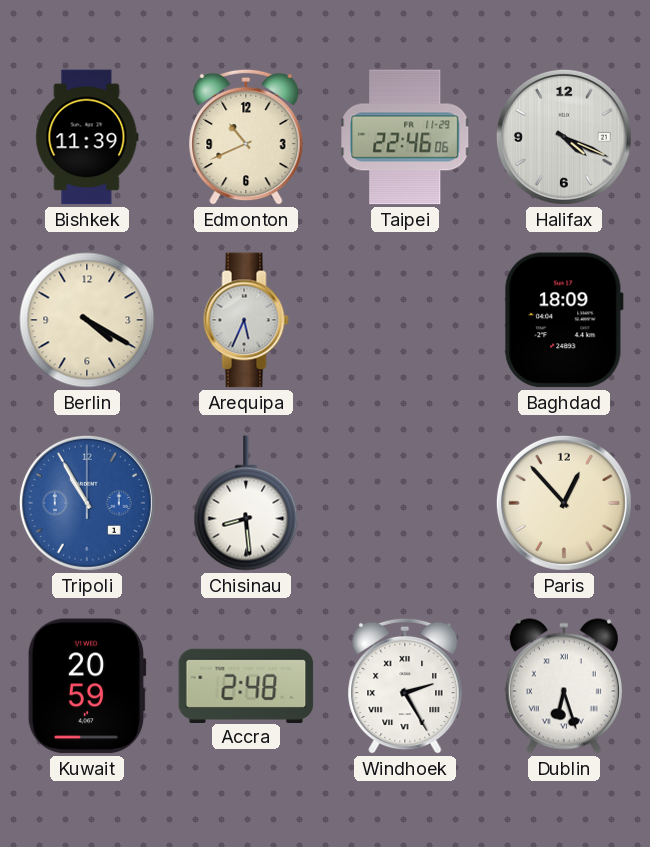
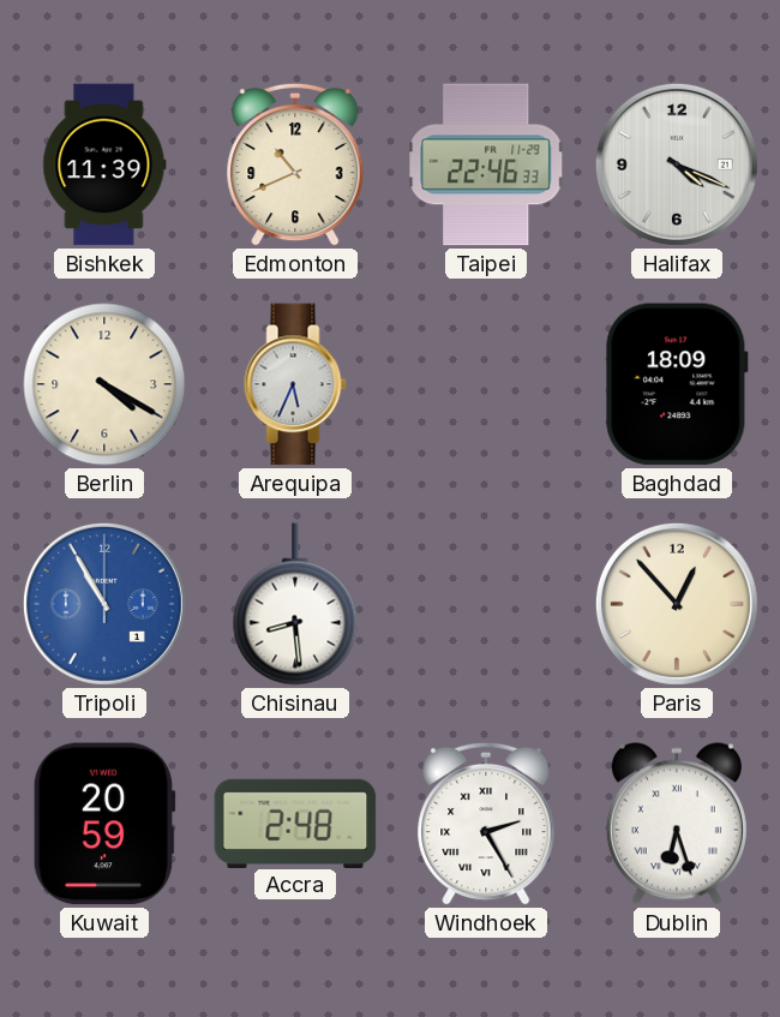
Taipei: 22:46:06 -> 22:46:33
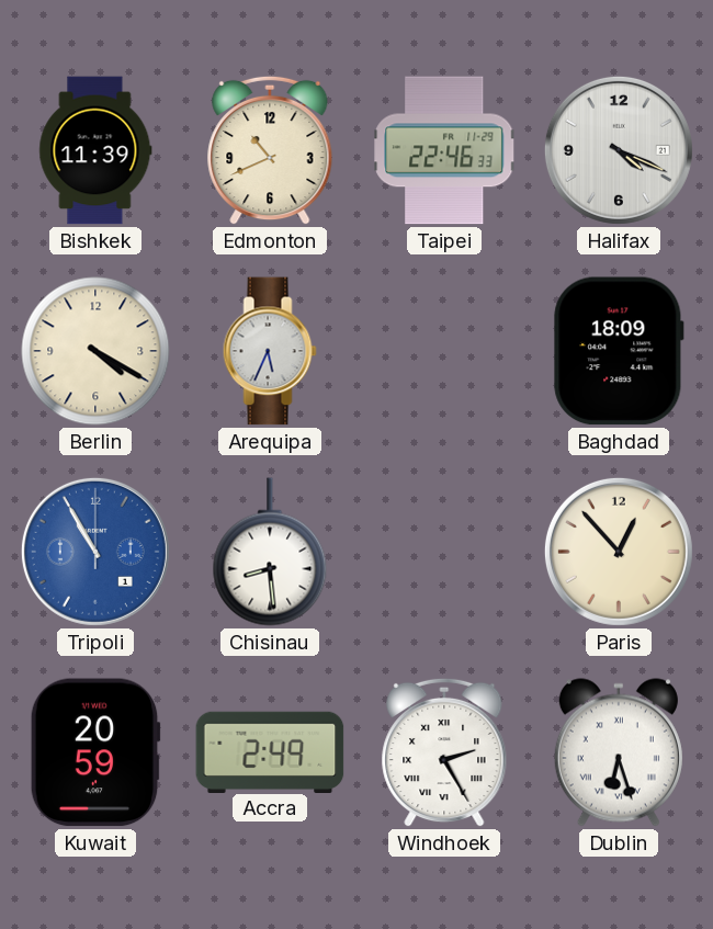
Accra: 2:48 -> 2:49
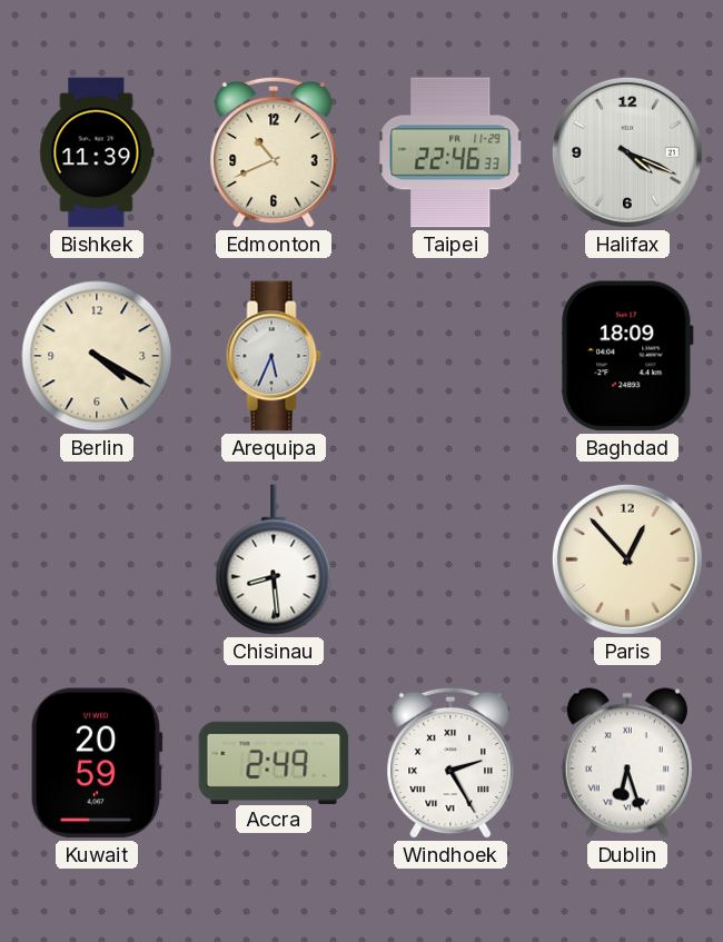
Tripoli: 10:55 -> none
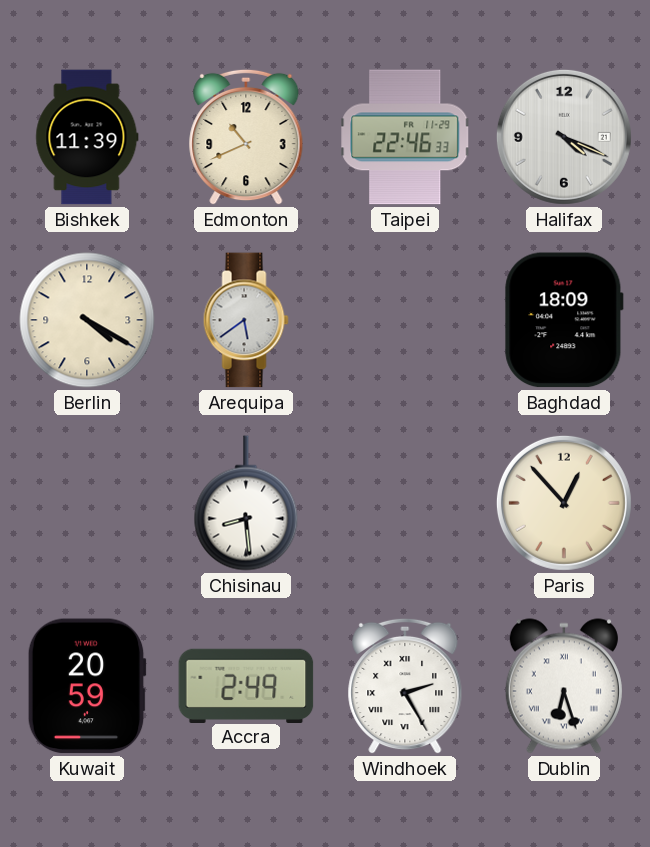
Arequipa: 5:34 -> 5:39
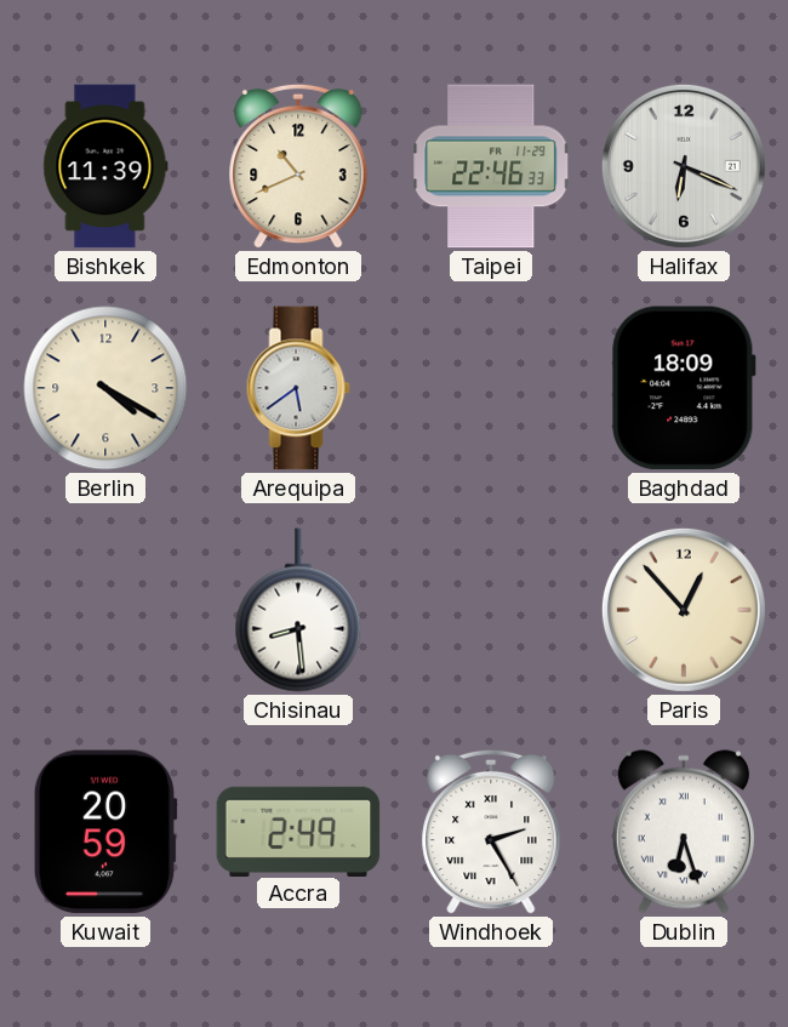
Halifax: 4:19 -> 6:19
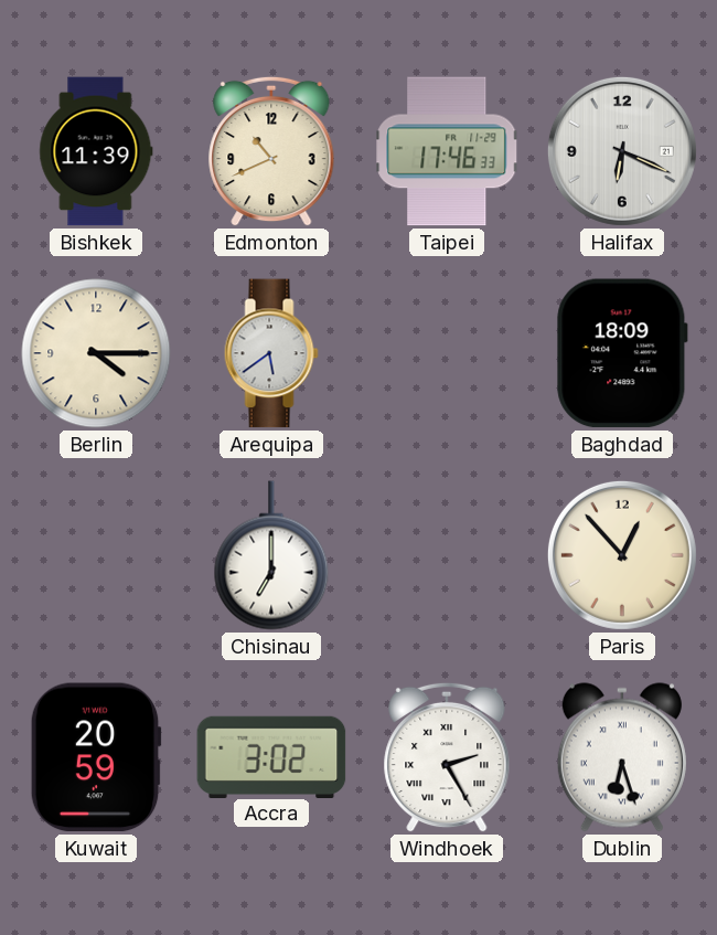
Taipei: 22:46 -> 17:46
Berlin: 4:20 -> 4:15
Chisinau: 8:29 -> 7:00
Accra: 2:49 -> 3:02
